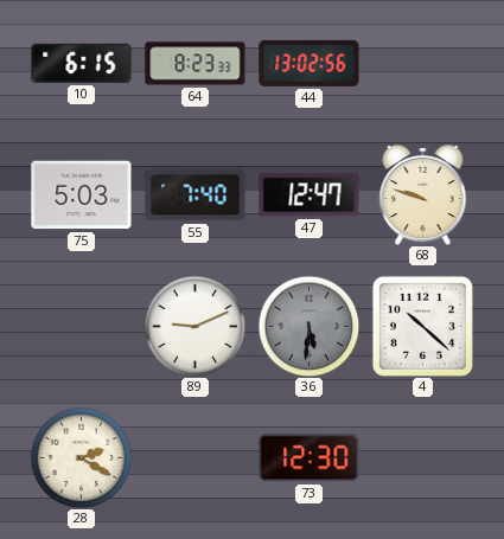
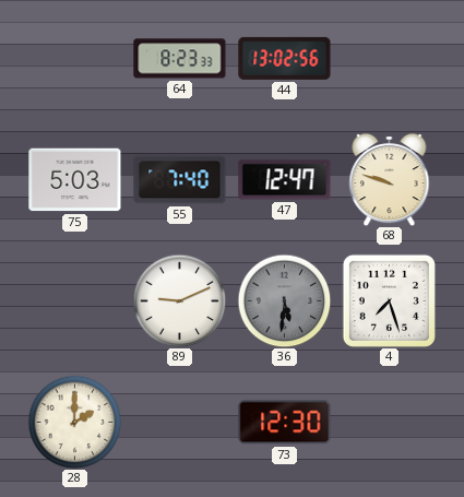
10: 6:15 -> none
4: 10:22 -> 7:27
28: 2:20 -> 2:00
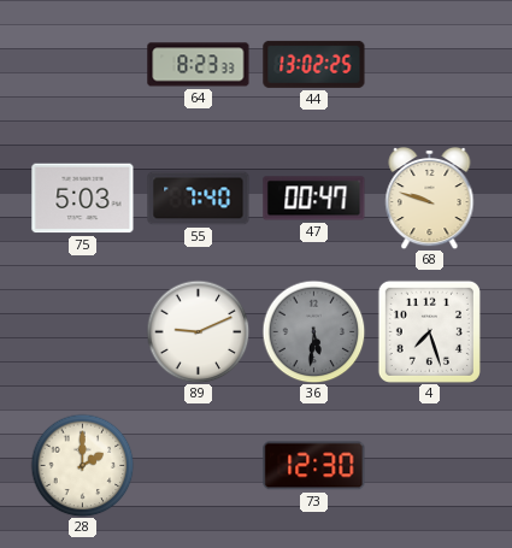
44: 13:02:56 -> 13:02:25
47: 12:47 -> 00:47
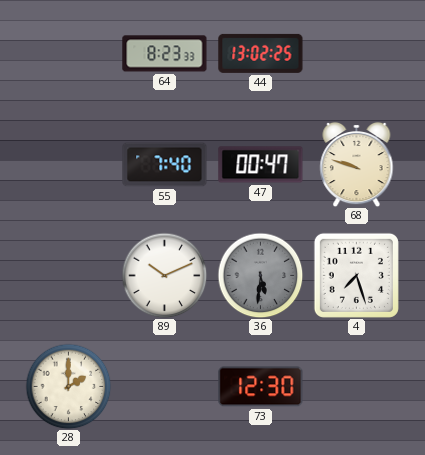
75: 5:03 -> none
89: 9:11 -> 10:11
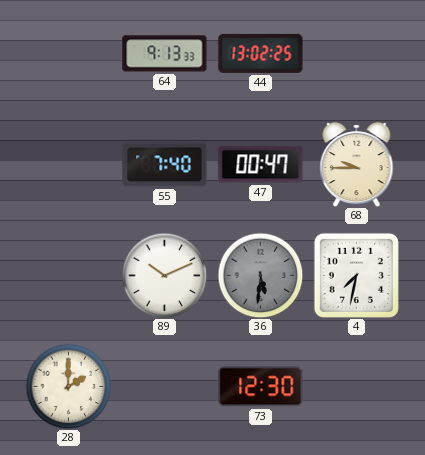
64: 8:23 -> 9:13
68: 9:48 -> 9:45
4: 7:27 -> 7:32
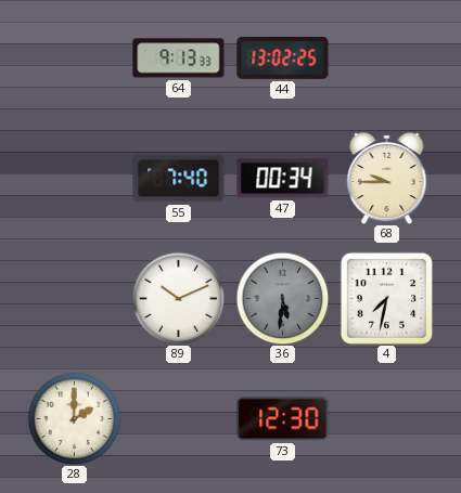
47: 00:47 -> 00:34
